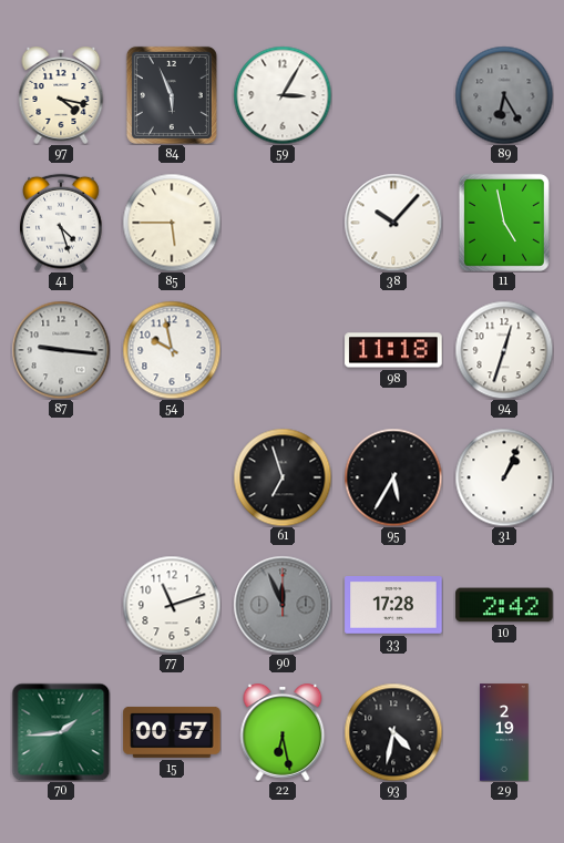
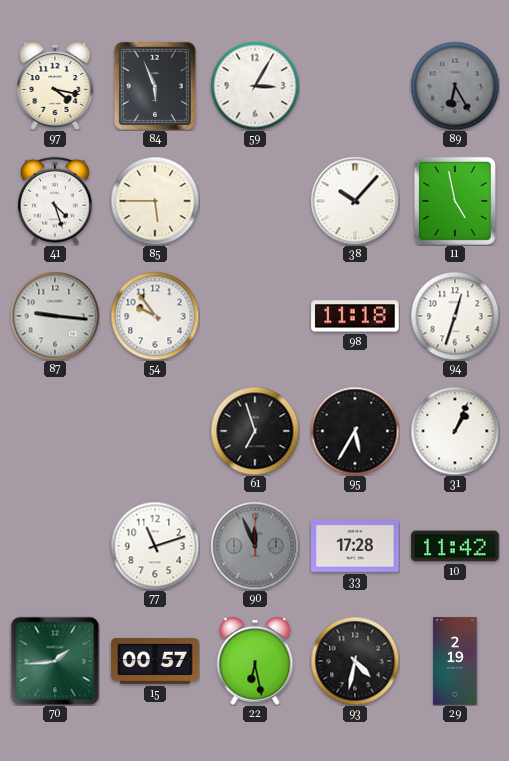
54: 9:58 -> 9:54
10: 2:42 -> 11:42
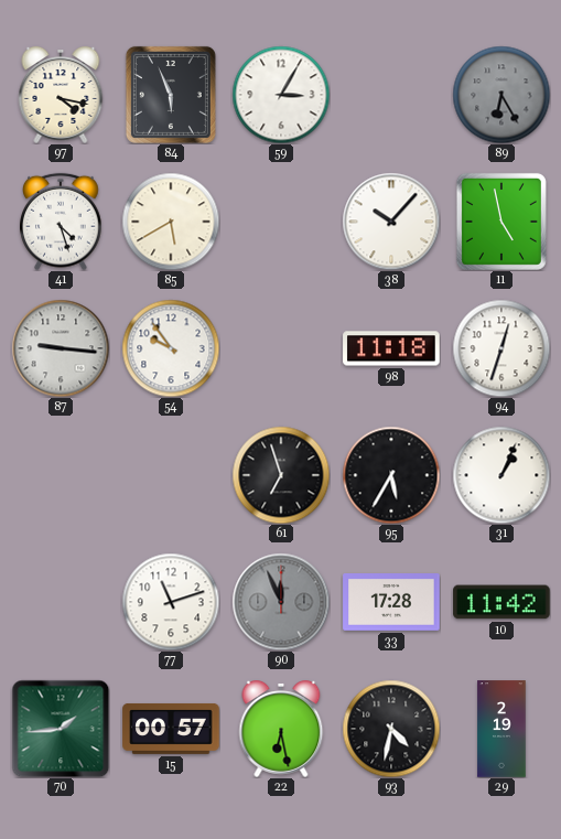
85: 5:45 -> 5:40
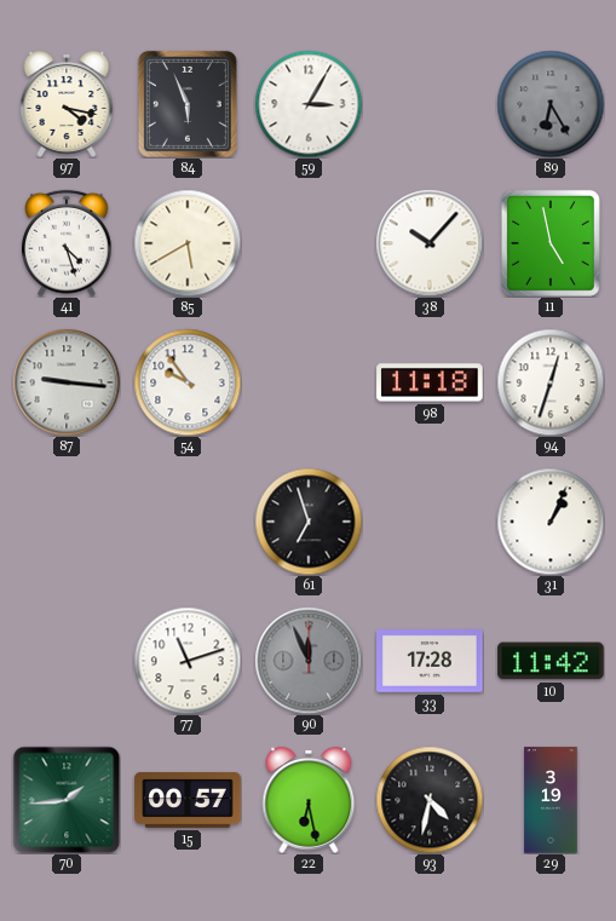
95: 5:35 -> none
29: 2:19 -> 3:19
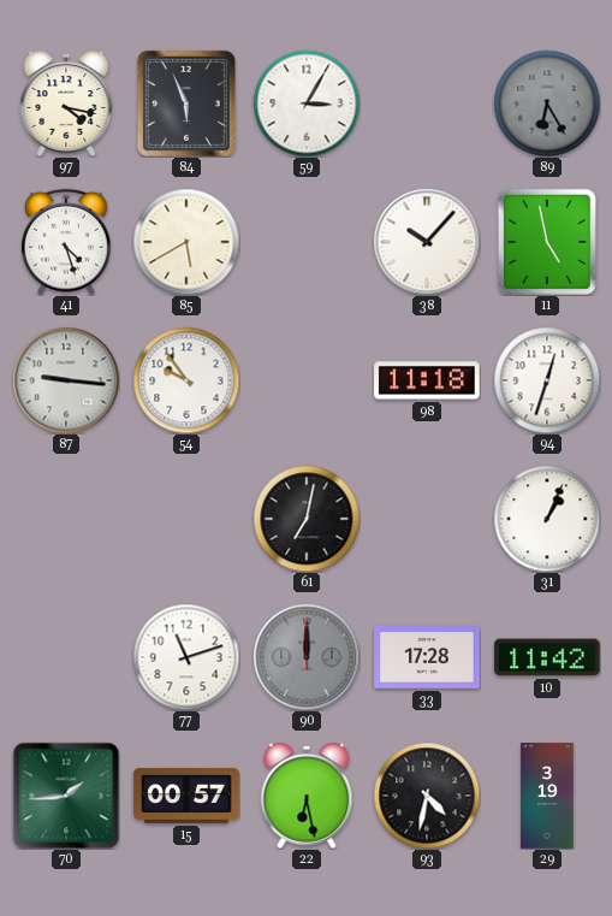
61: 6:57 -> 7:02
90: 11:56 -> 12:00
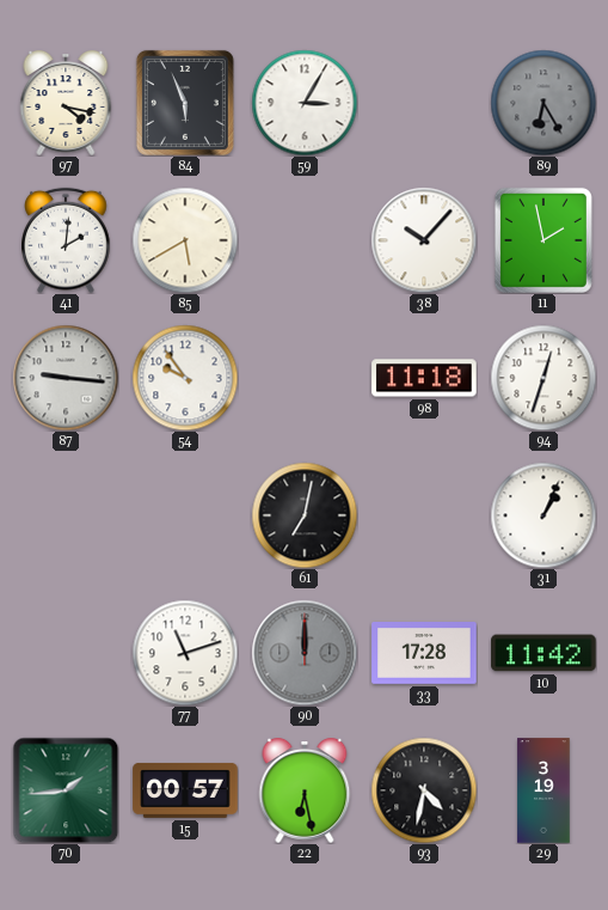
41: 4:27 -> 2:01
11: 4:58 -> 1:58
